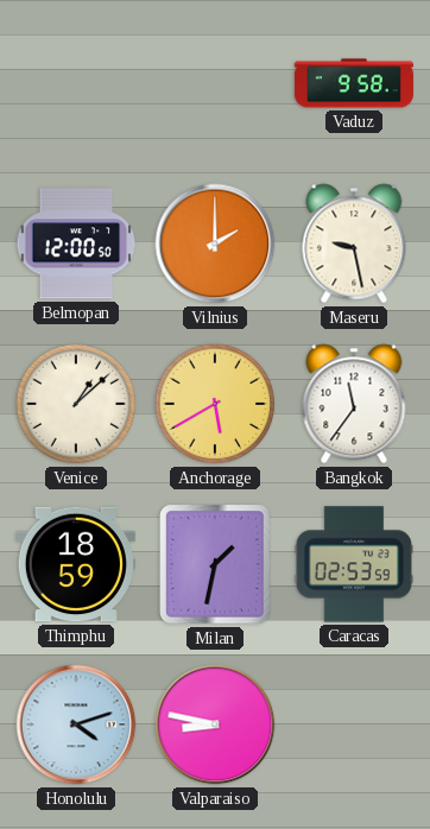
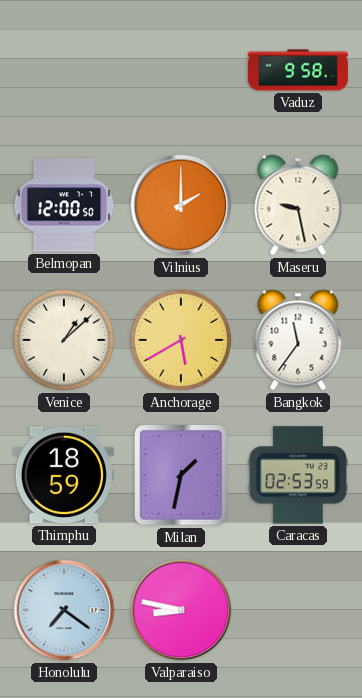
Honolulu: 4:12 -> 7:21
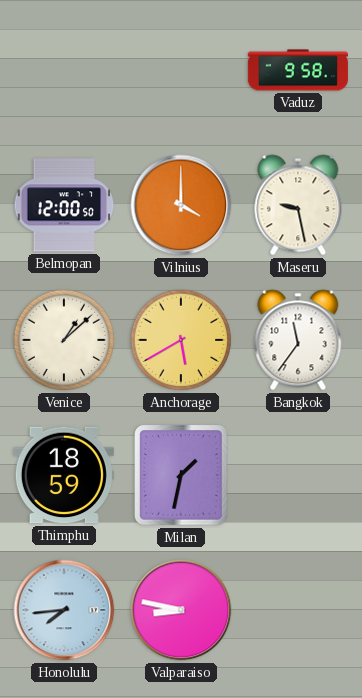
Vilnius: 2:00 -> 4:00
Caracas: 02:53 -> none
Honolulu: 7:21 -> 7:44
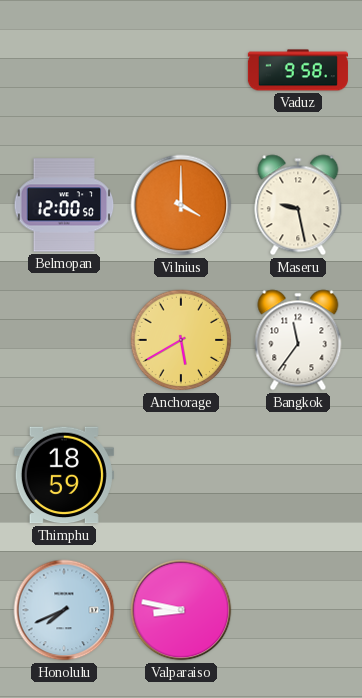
Venice: 1:08 -> none
Milan: 1:32 -> none
Honolulu: 7:44 -> 7:41
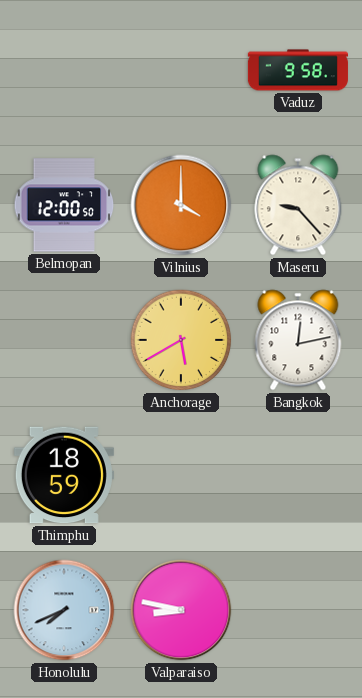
Maseru: 9:28 -> 9:23
Bangkok: 11:36 -> 12:13
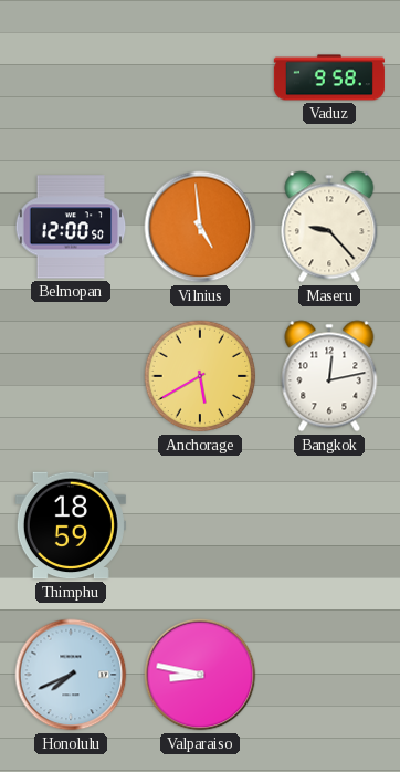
Vilnius: 4:00 -> 4:59
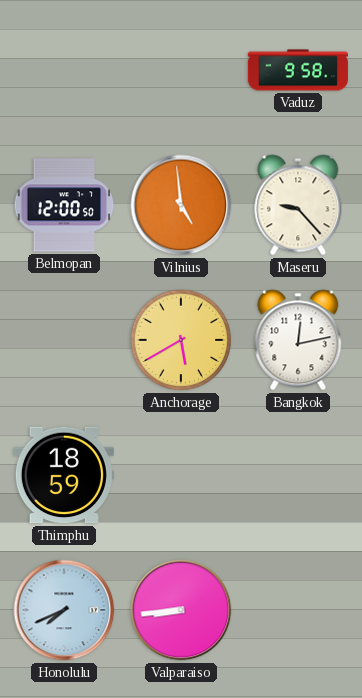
Valparaiso: 8:47 -> 8:44
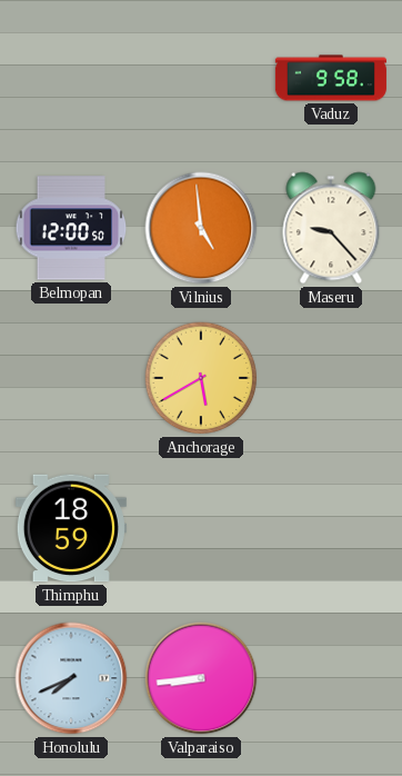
Bangkok: 12:13 -> none
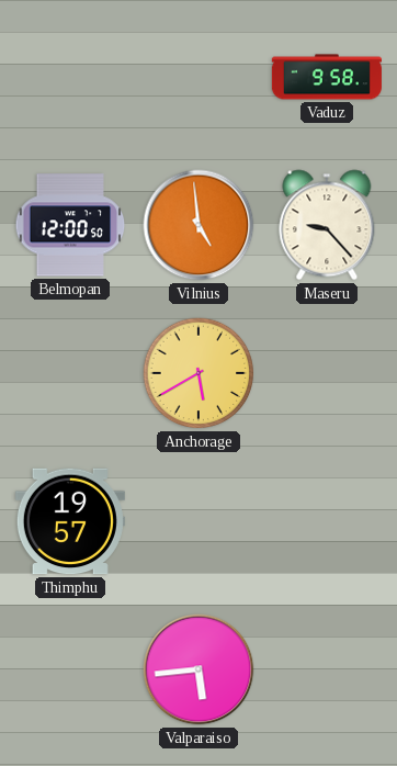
Thimphu: 18:59 -> 19:57
Honolulu: 7:41 -> none
Valparaiso: 8:44 -> 5:44
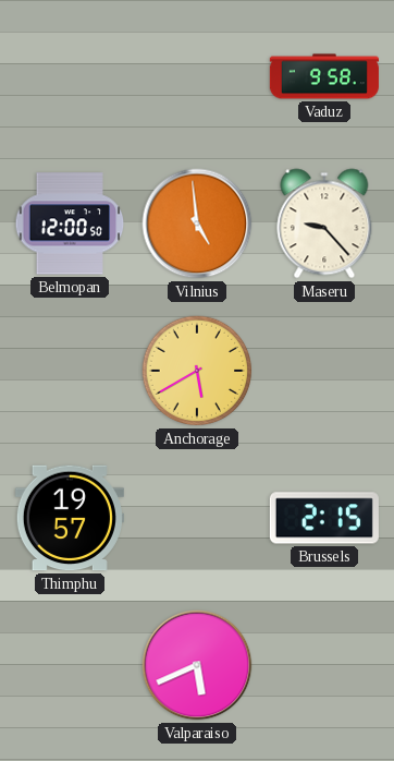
Brussels: none -> 2:15
Valparaiso: 5:44 -> 5:41
